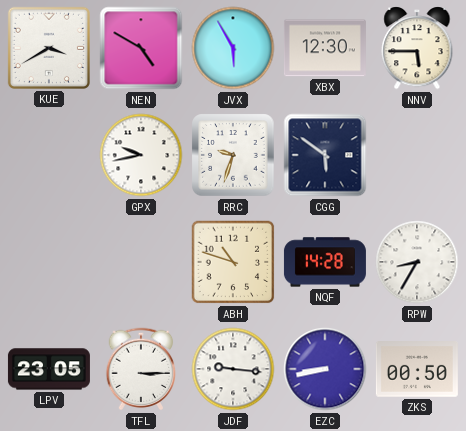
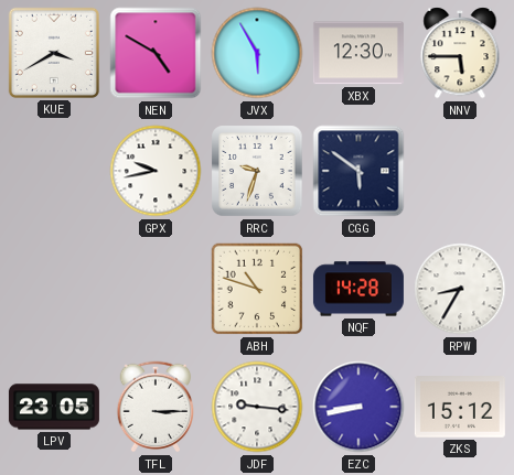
ZKS: 00:50 -> 15:12
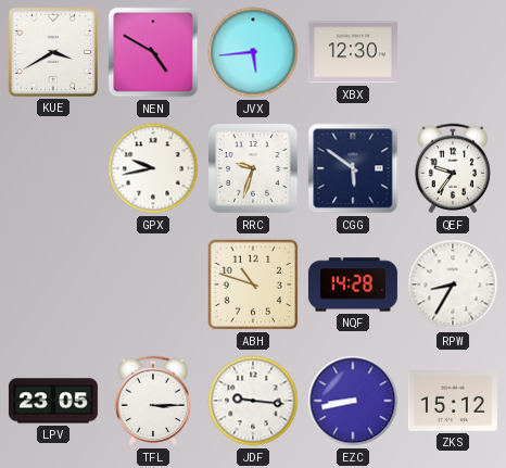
JVX: 5:55 -> 5:44
NNV: 5:45 -> none
QEF: none -> 9:36
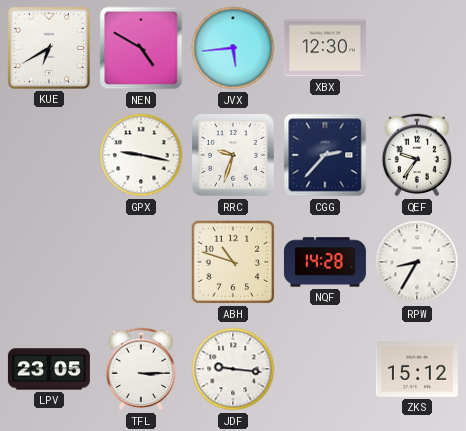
KUE: 3:40 -> 6:40
GPX: 9:43 -> 9:17
CGG: 5:51 -> 2:37
EZC: 8:43 -> none
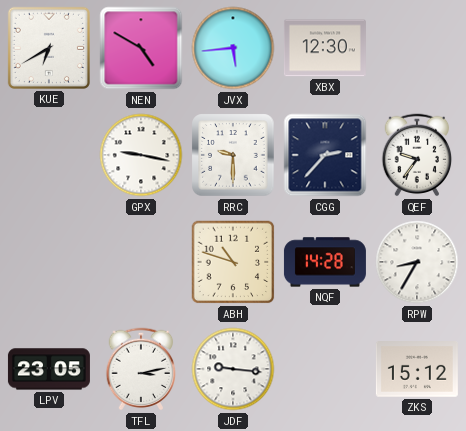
RRC: 9:33 -> 9:30
TFL: 3:15 -> 3:13
